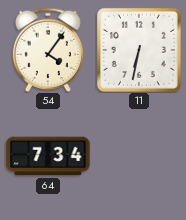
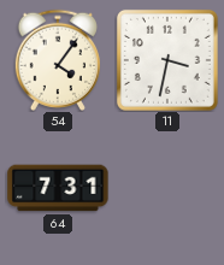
11: 6:32 -> 3:32
64: 7:34 -> 7:31
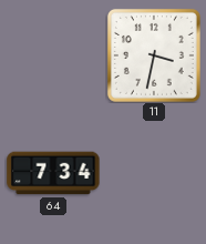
54: 4:06 -> none
64: 7:31 -> 7:34
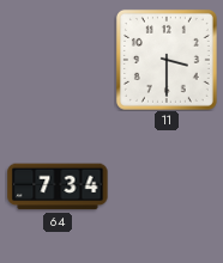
11: 3:32 -> 3:30
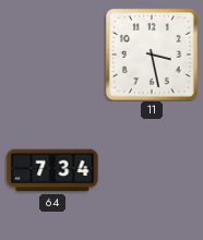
11: 3:30 -> 3:28
